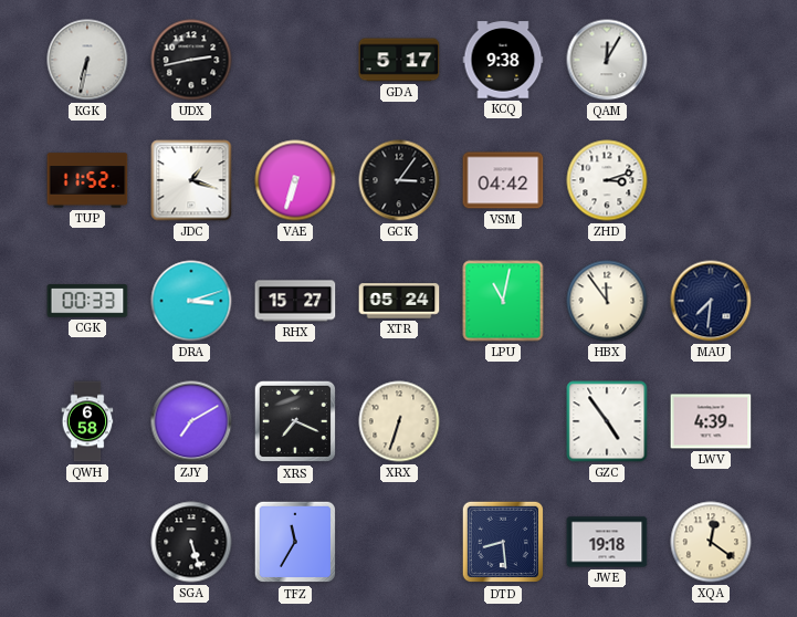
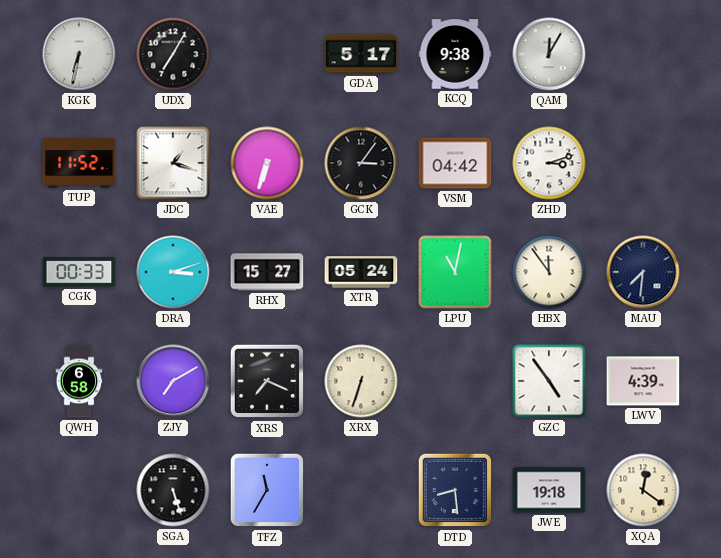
UDX: 2:43 -> 7:05
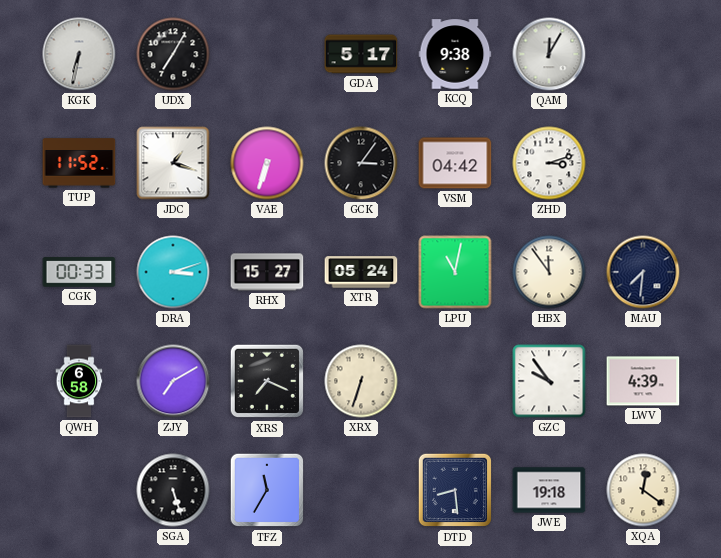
GZC: 4:54 -> 9:54
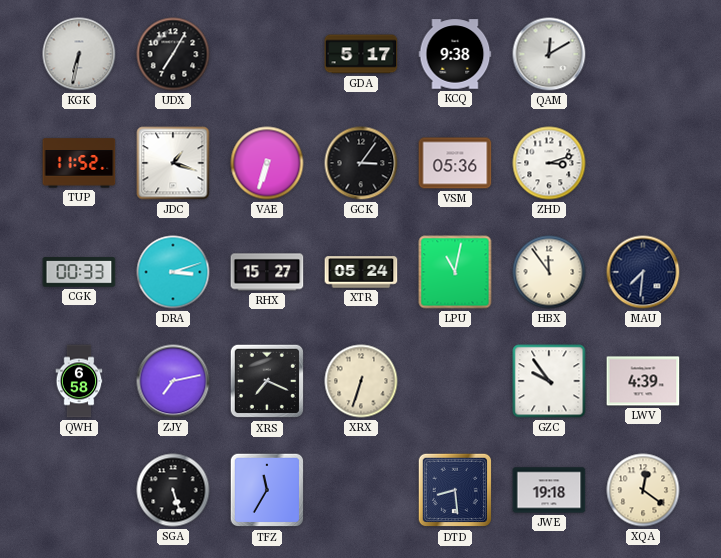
QAM: 12:05 -> 12:10
VSM: 04:42 -> 05:36
ZJY: 7:10 -> 7:13
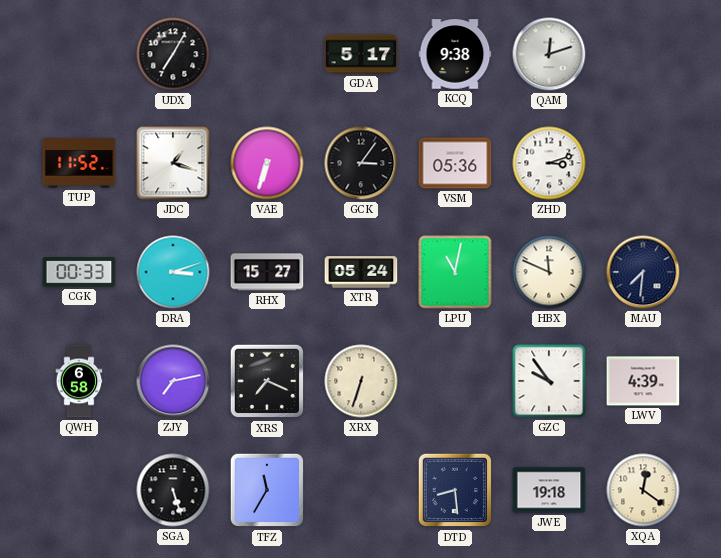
KGK: 6:32 -> none
QAM: 12:10 -> 12:12
HBX: 11:54 -> 11:49
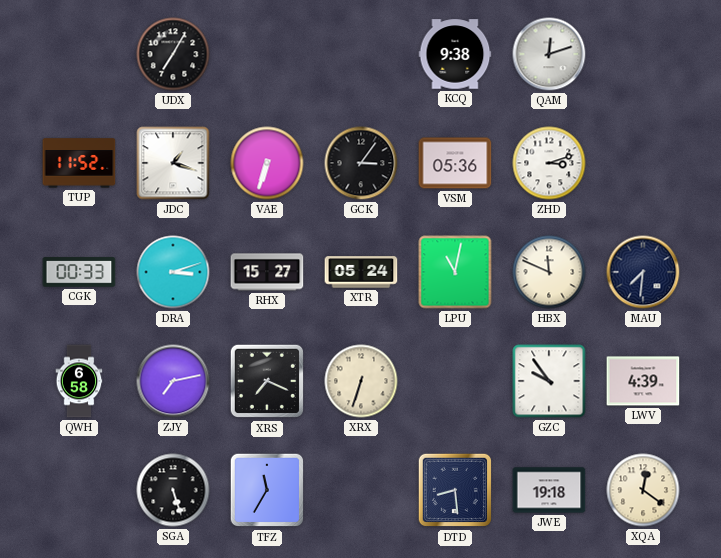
GDA: 5:17 -> none
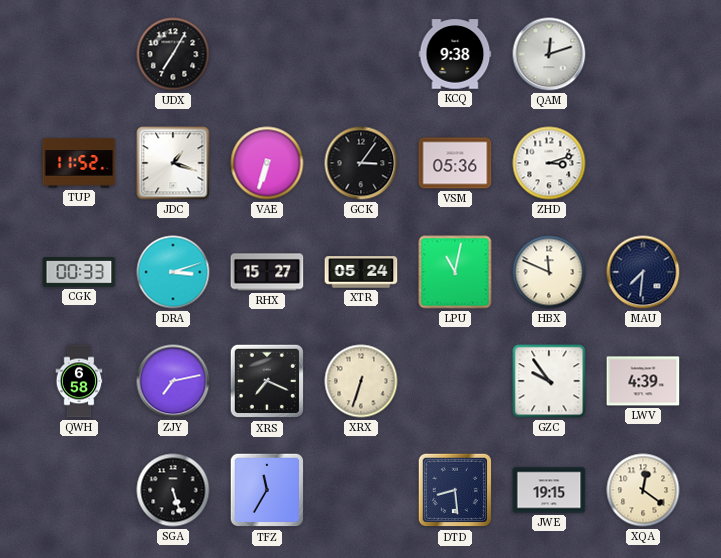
JWE: 19:18 -> 19:15
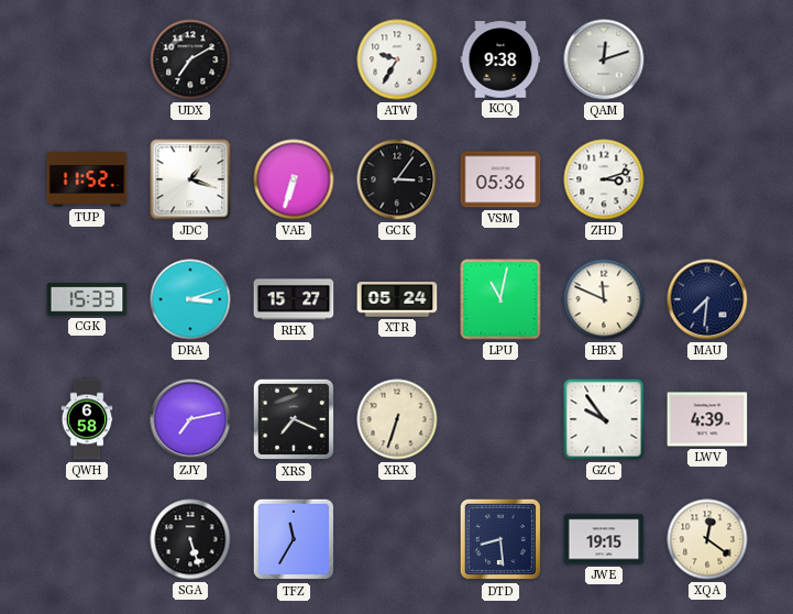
UDX: 7:05 -> 7:10
ATW: none -> 9:35
CGK: 00:33 -> 15:33
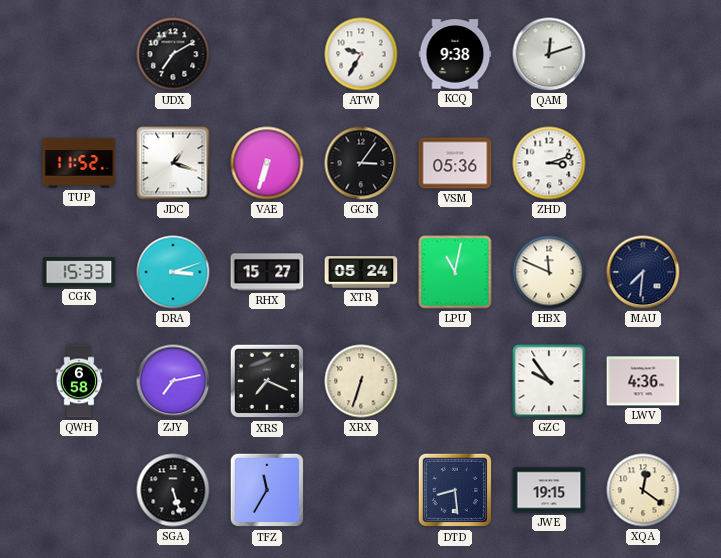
LWV: 4:39 -> 4:36
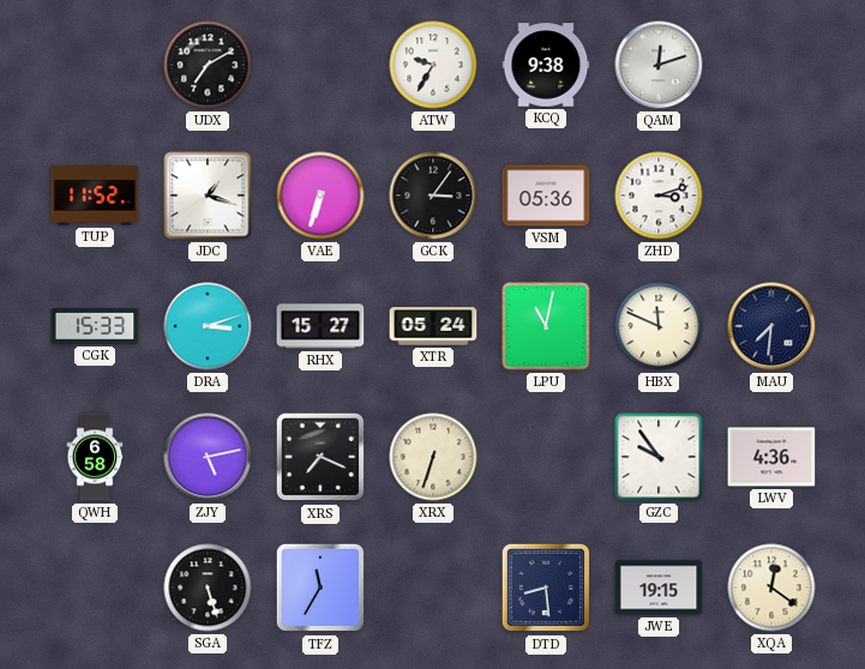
ZJY: 7:13 -> 5:13
